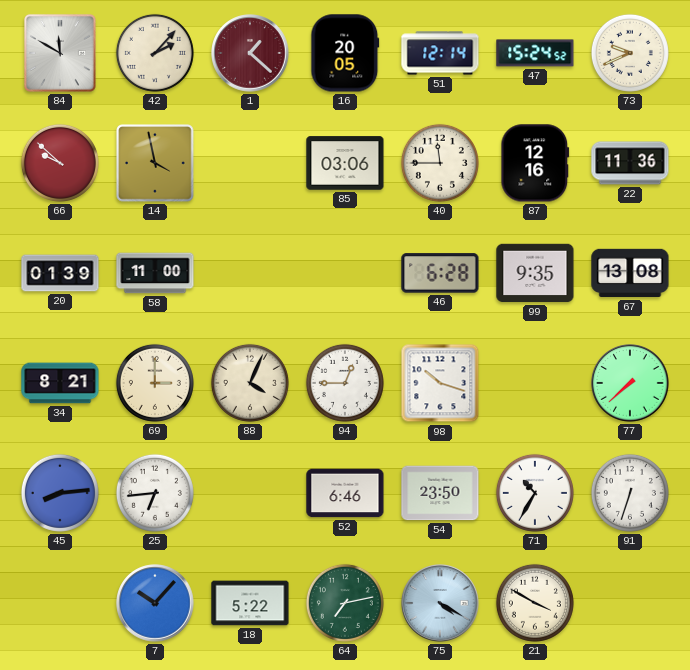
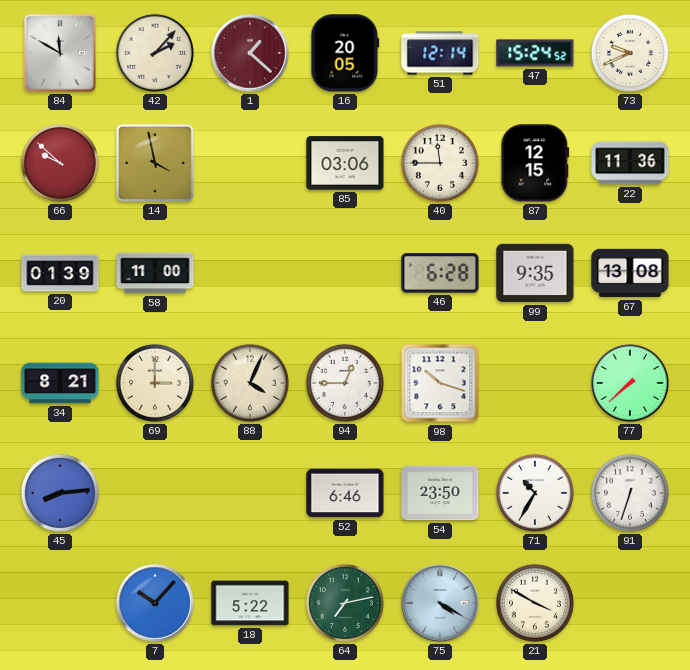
87: 12:16 -> 12:15
25: 6:44 -> none
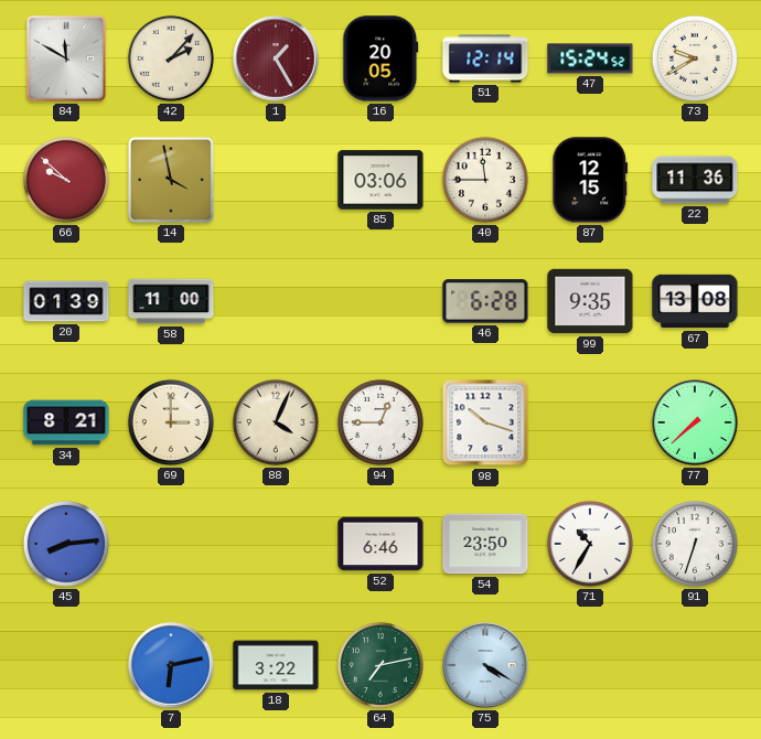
1: 1:22 -> 1:25
73: 9:41 -> 9:40
7: 10:07 -> 6:13
18: 5:22 -> 3:22
21: 3:50 -> none
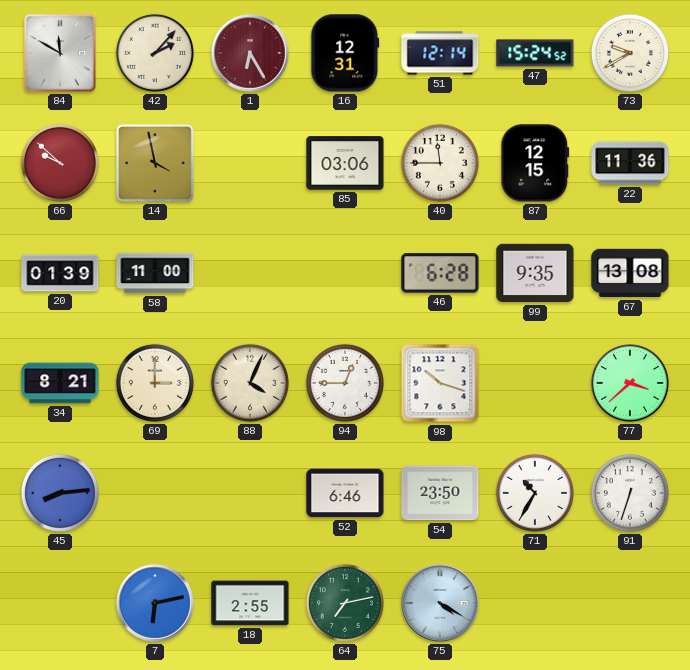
1: 1:25 -> 6:25
16: 20:05 -> 12:31
77: 7:38 -> 3:38
18: 3:22 -> 2:55
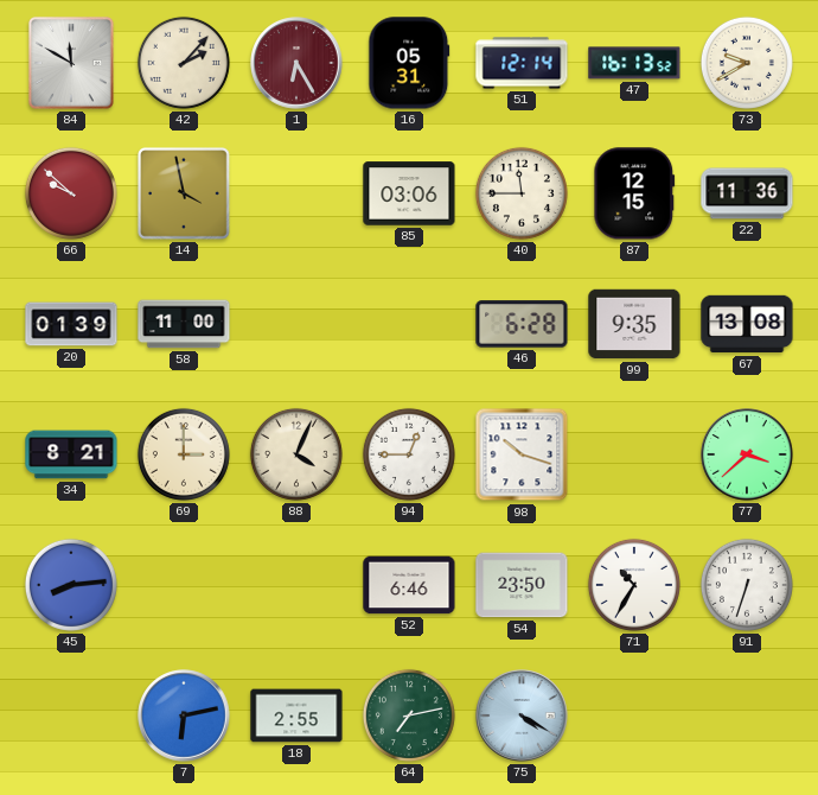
16: 12:31 -> 05:31
47: 15:24 -> 16:13
